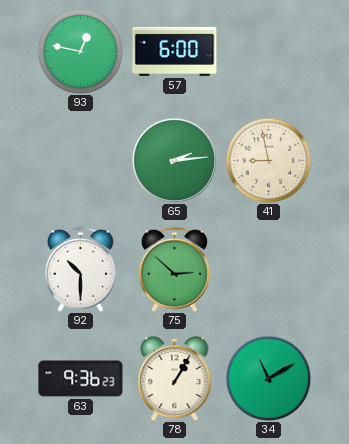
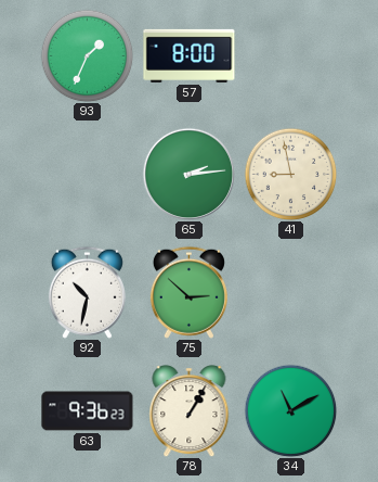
93: 12:47 -> 1:34
57: 6:00 -> 8:00
92: 10:30 -> 10:32
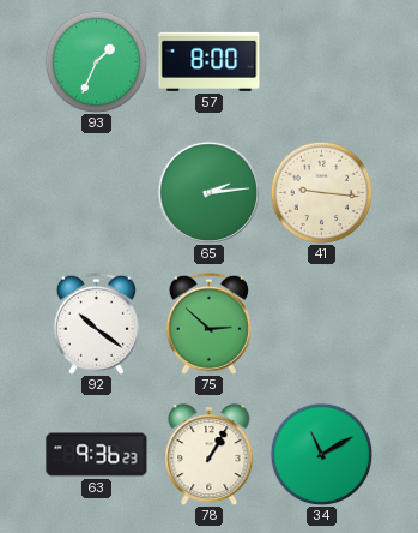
41: 8:58 -> 9:16
92: 10:32 -> 10:21
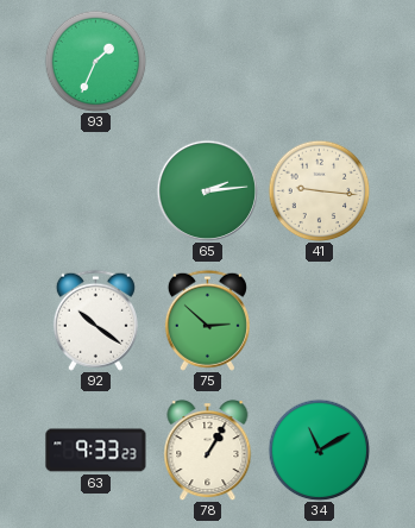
57: 8:00 -> none
63: 9:36 -> 9:33
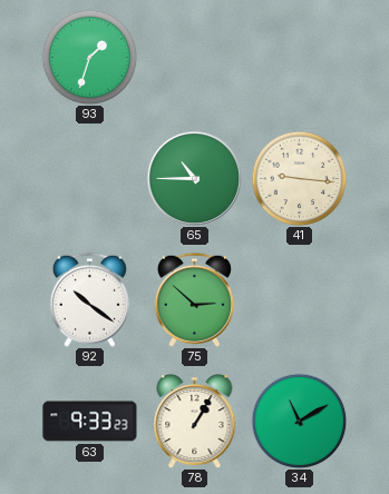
93: 1:34 -> 1:33
65: 2:14 -> 10:45
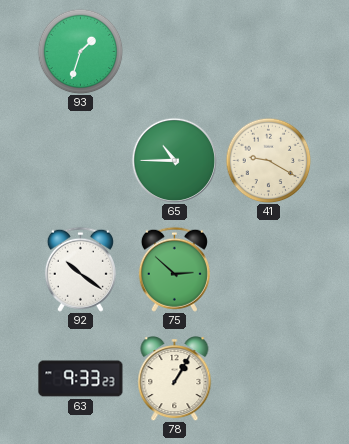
41: 9:16 -> 9:20
34: 11:10 -> none
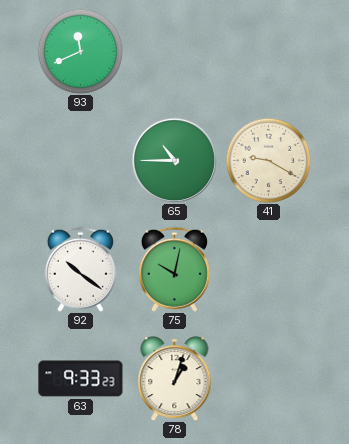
93: 1:33 -> 11:41
75: 2:52 -> 10:02
78: 1:05 -> 1:03
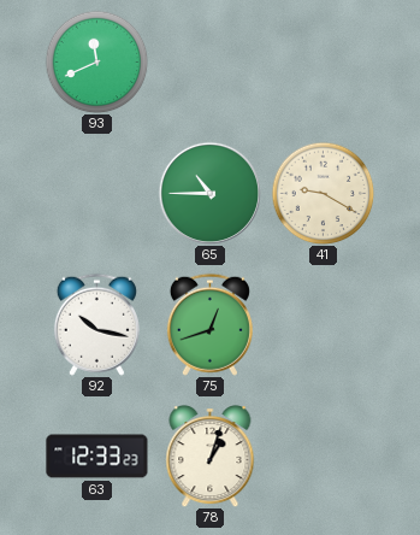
92: 10:21 -> 10:17
75: 10:02 -> 12:42
63: 9:33 -> 12:33
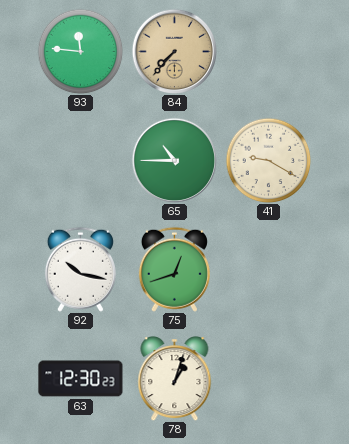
93: 11:41 -> 11:46
84: none -> 7:37
63: 12:33 -> 12:30
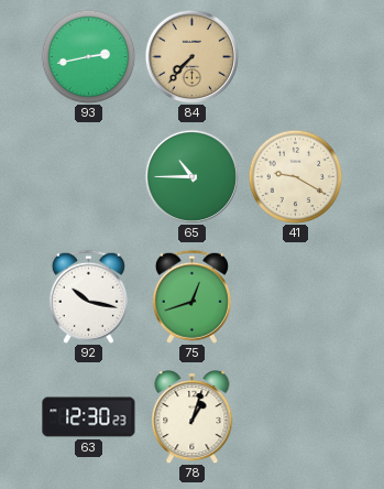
93: 11:46 -> 2:43
